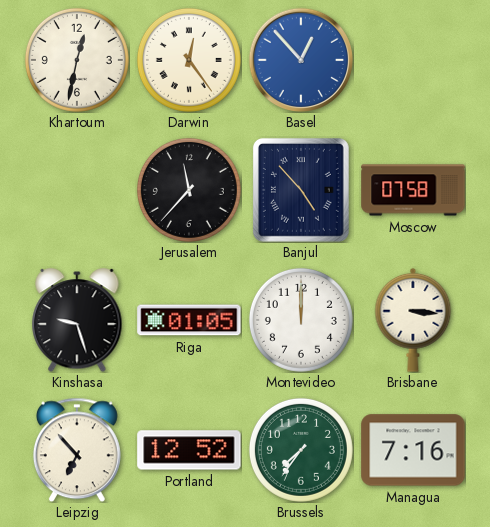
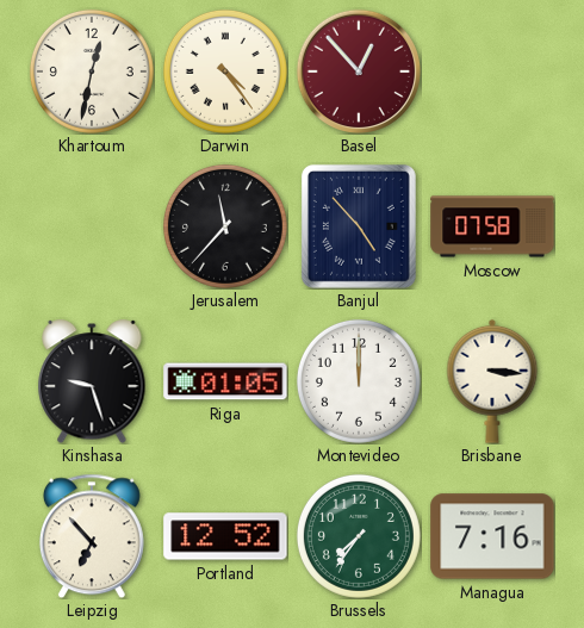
Darwin: 12:24 -> 4:24
Basel dial: blue -> burgundy
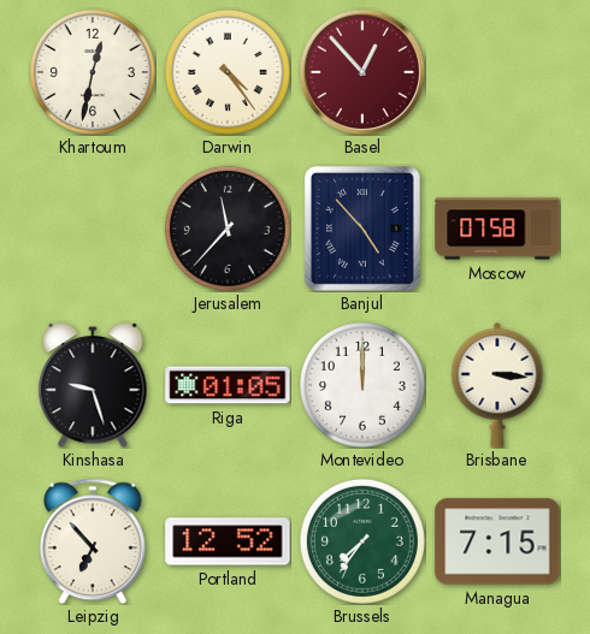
Managua: 7:16 -> 7:15
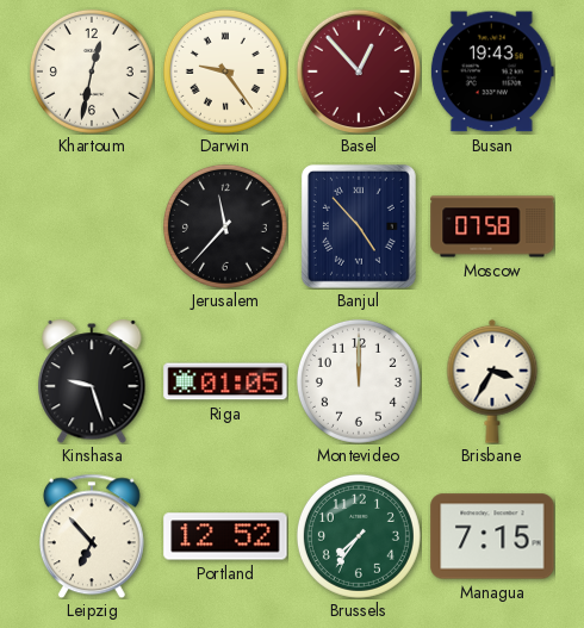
Darwin: 4:24 -> 9:24
Busan: none -> 19:43
Brisbane: 3:16 -> 3:35
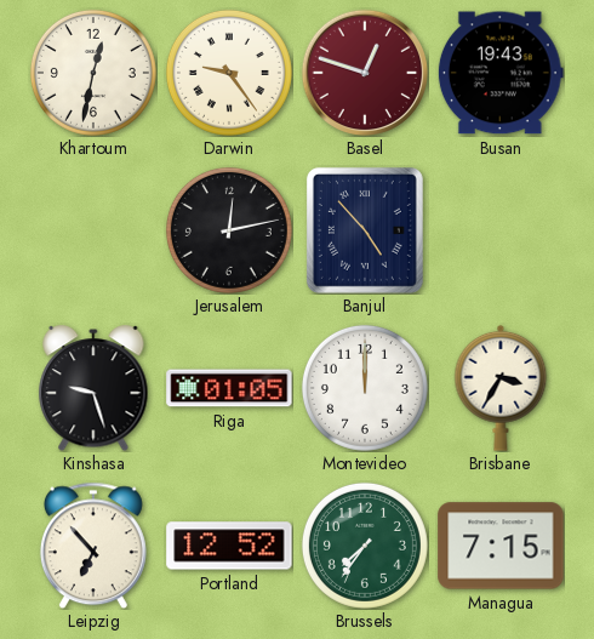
Basel: 12:53 -> 12:48
Jerusalem: 11:37 -> 12:13
Moscow: 07:58 -> none
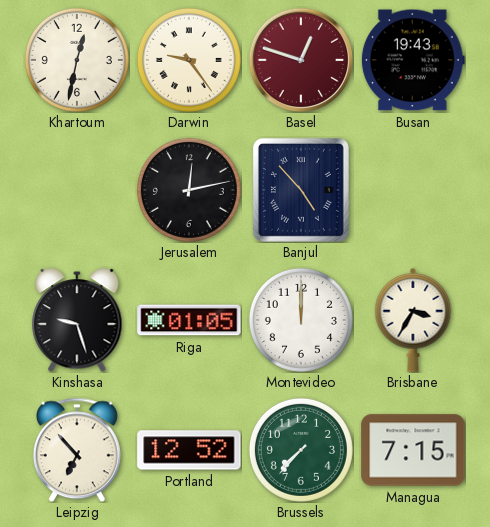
Brussels: 7:36 -> 7:37
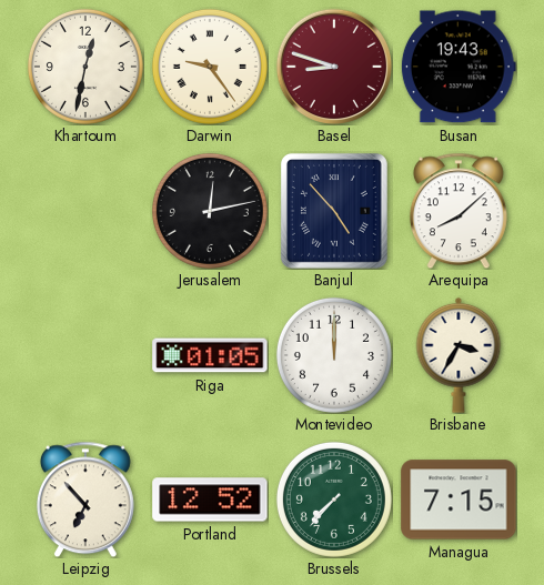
Basel: 12:48 -> 8:48
Arequipa: none -> 8:08
Kinshasa: 9:27 -> none
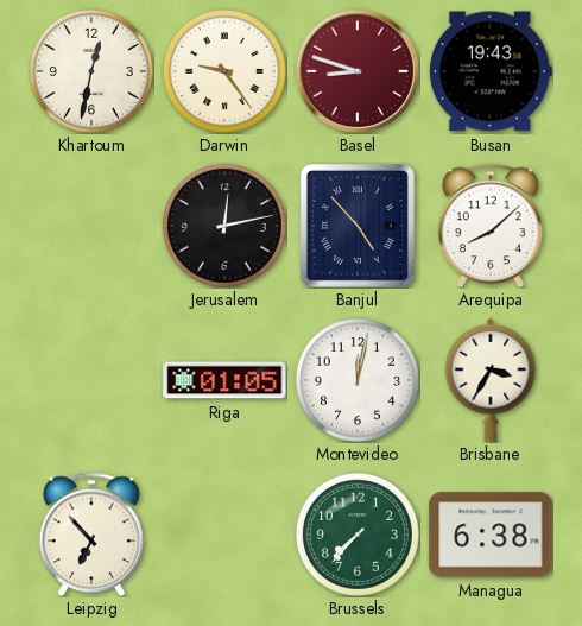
Montevideo: 12:00 -> 12:02
Portland: 12:52 -> none
Managua: 7:15 -> 6:38
